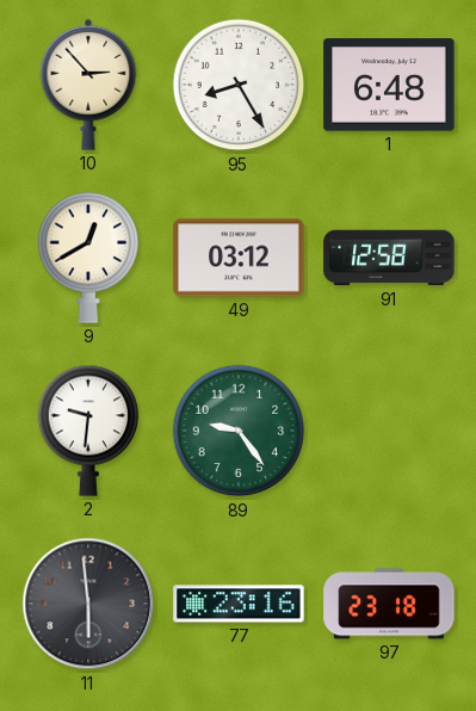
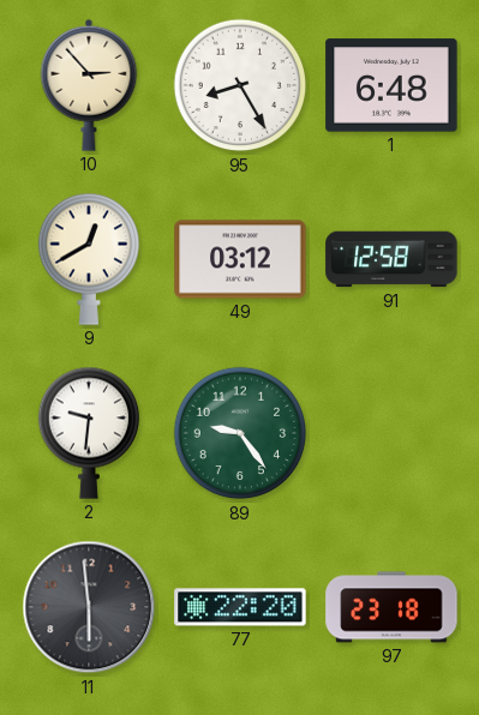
77: 23:16 -> 22:20
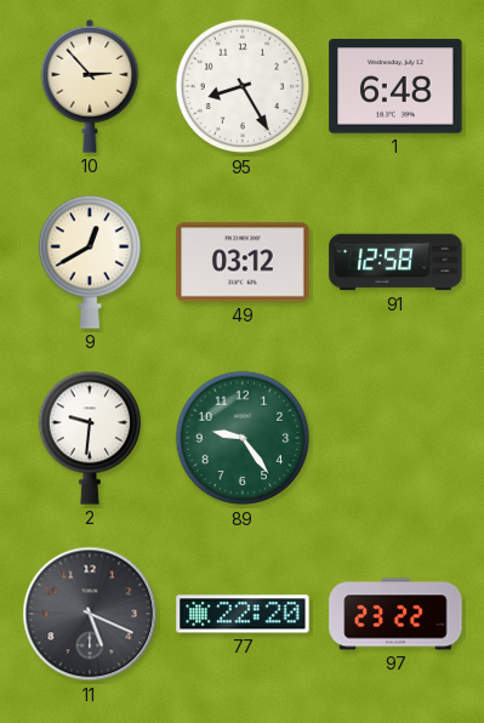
11: 5:59 -> 5:19
97: 23:18 -> 23:22
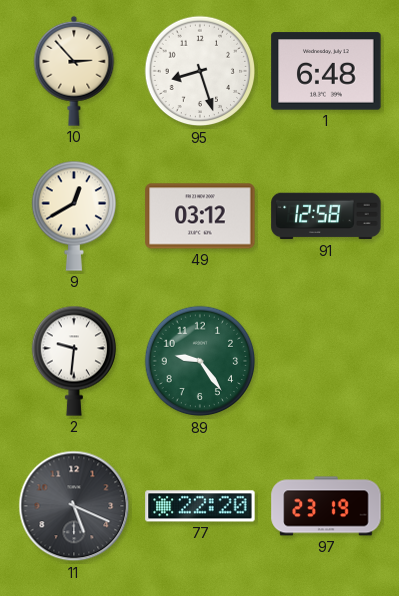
95: 8:25 -> 8:27
97: 23:22 -> 23:19
